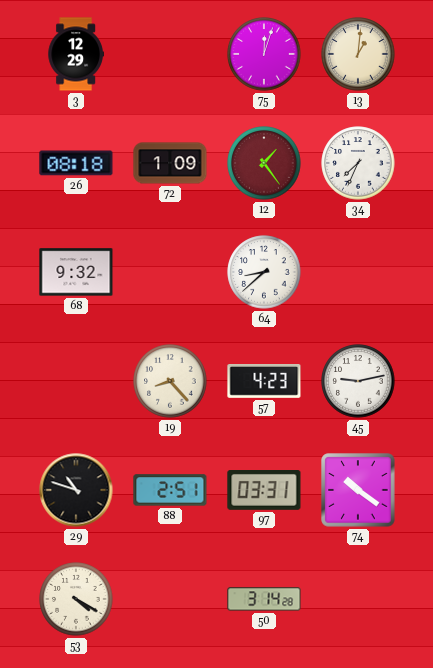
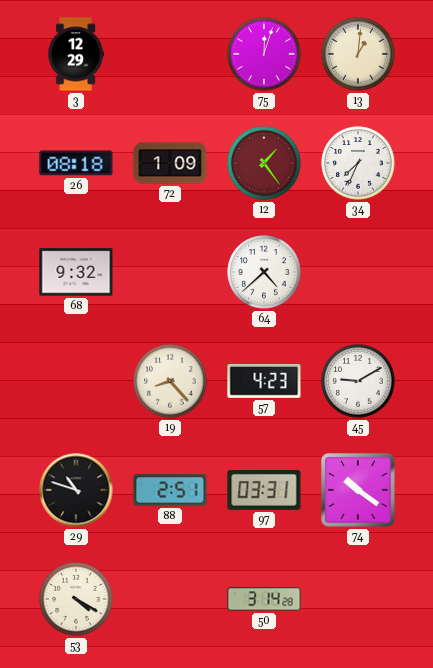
64: 8:38 -> 4:38
45: 9:13 -> 9:10
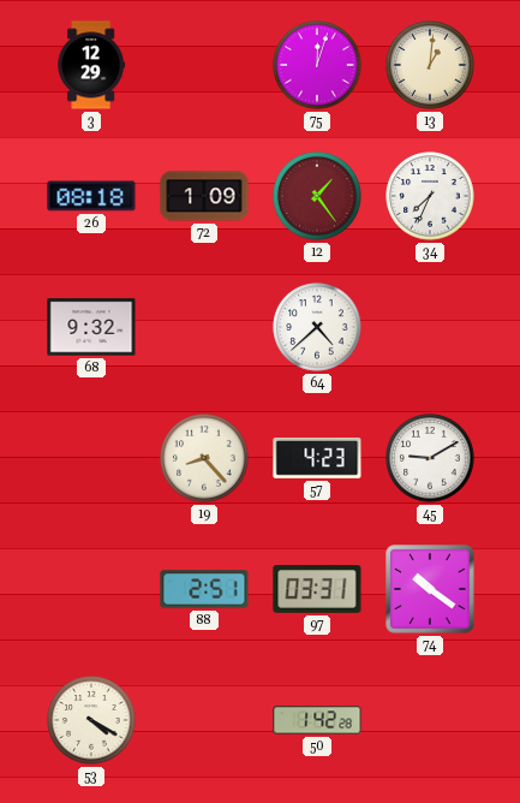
29: 10:48 -> none
50: 3:14 -> 1:42
